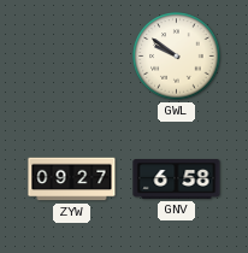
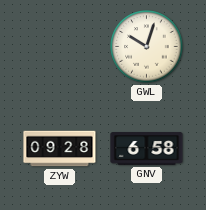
GWL: 9:51 -> 10:03
ZYW: 09:27 -> 09:28
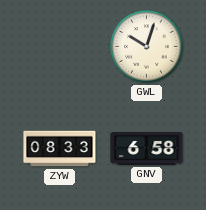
ZYW: 09:28 -> 08:33
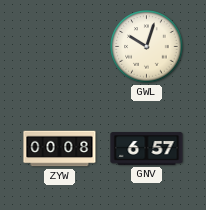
ZYW: 08:33 -> 00:08
GNV: 6:58 -> 6:57
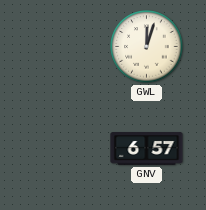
GWL: 10:03 -> 12:03
ZYW: 00:08 -> none
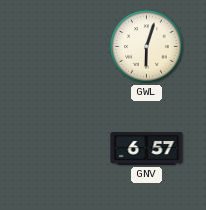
GWL: 12:03 -> 6:03
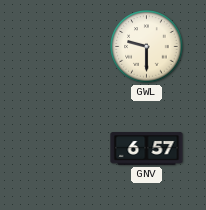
GWL: 6:03 -> 9:30
